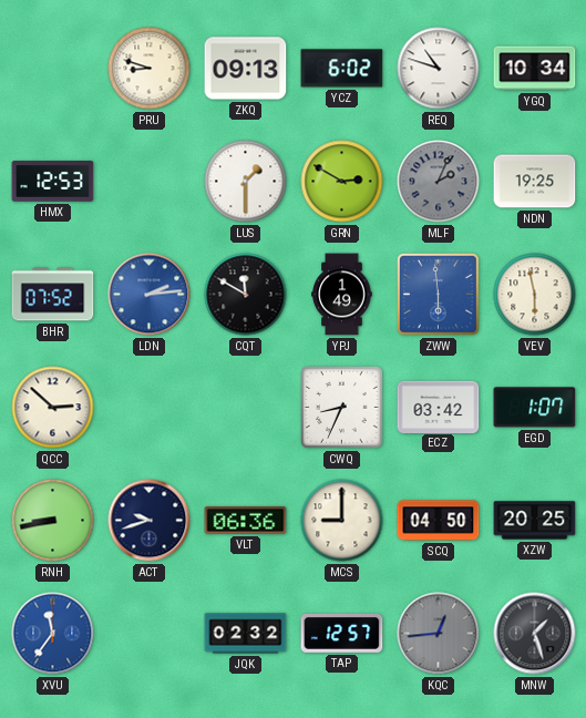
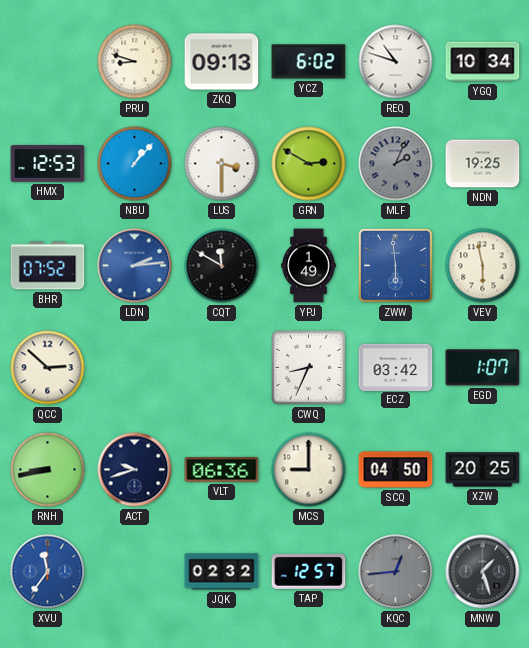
NBU: none -> 1:07
LUS: 1:30 -> 3:30
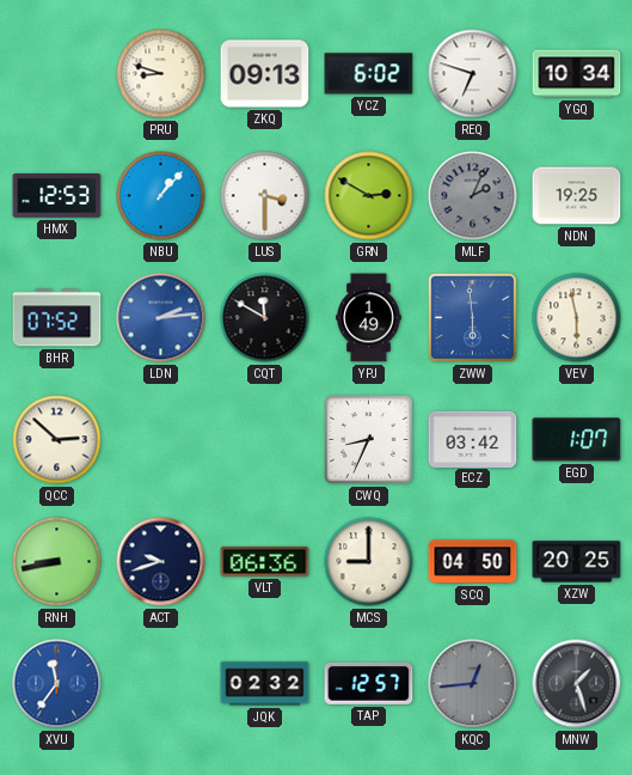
REQ: 10:48 -> 6:48
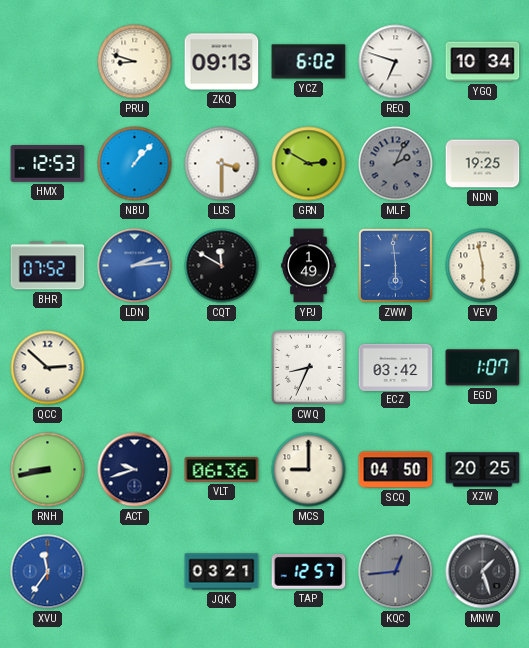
JQK: 02:32 -> 03:21
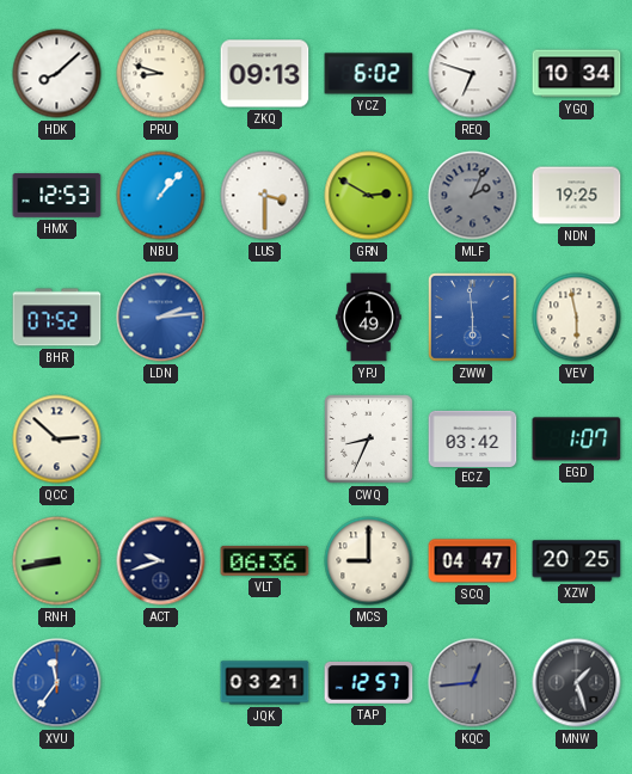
HDK: none -> 8:08
CQT: 11:50 -> none
SCQ: 04:50 -> 04:47
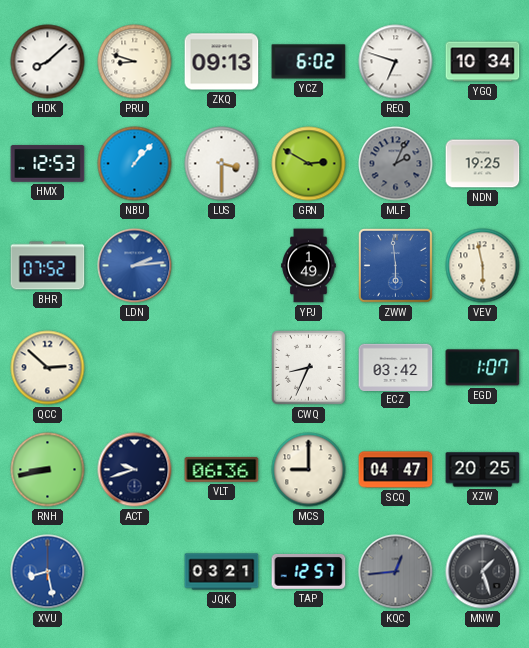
XVU: 11:36 -> 8:28
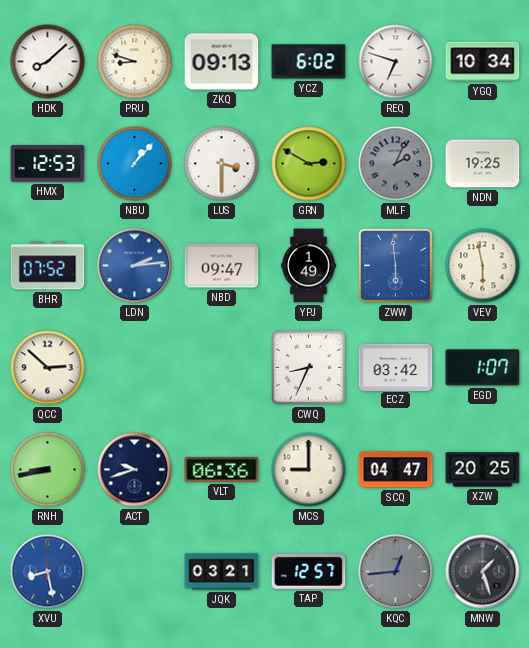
NBD: none -> 09:47
